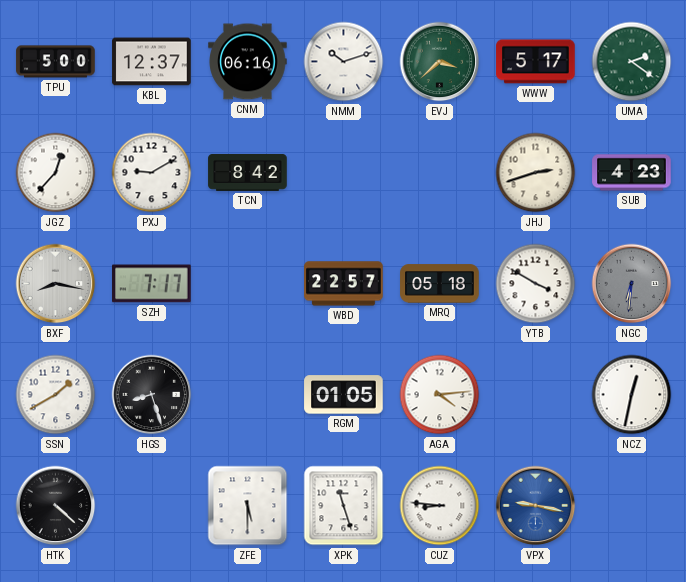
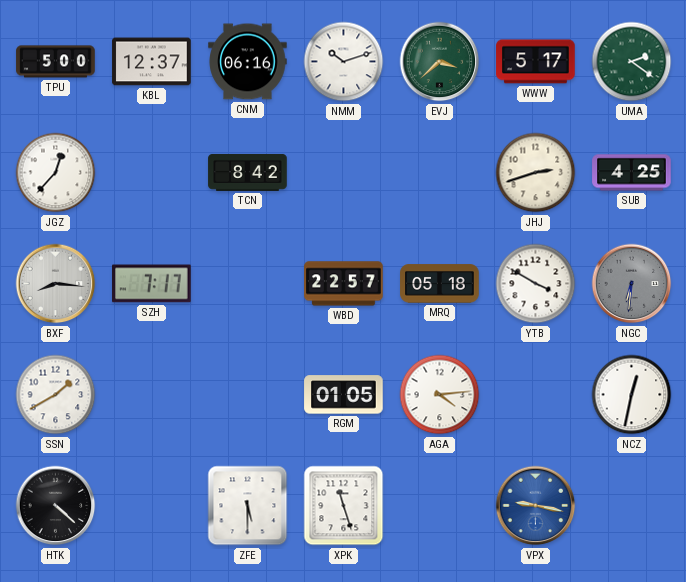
PXJ: 9:10 -> none
SUB: 4:23 -> 4:25
BXF: 8:17 -> 8:16
HGS: 8:27 -> none
CUZ: 8:46 -> none
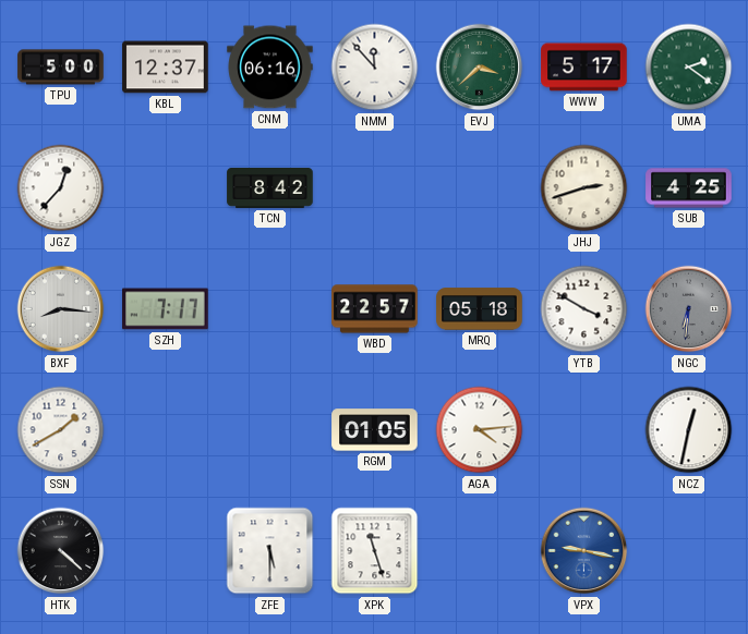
NMM: 10:12 -> 11:53
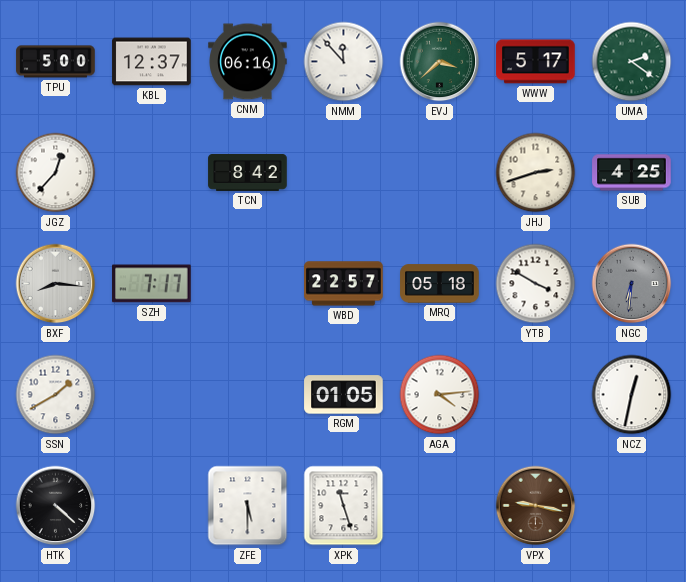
VPX dial: blue -> brown
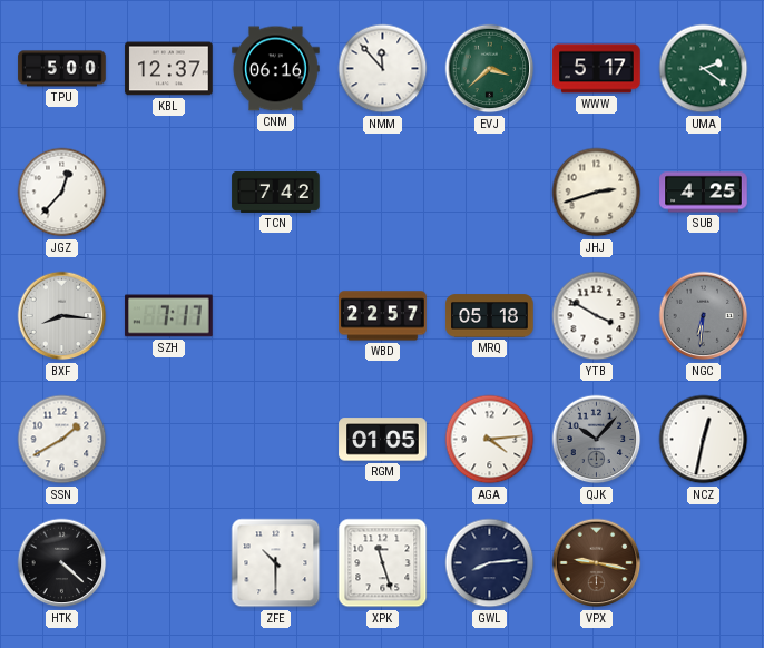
TCN: 8:42 -> 7:42
QJK: none -> 10:07
ZFE: 5:30 -> 10:30
GWL: none -> 8:14
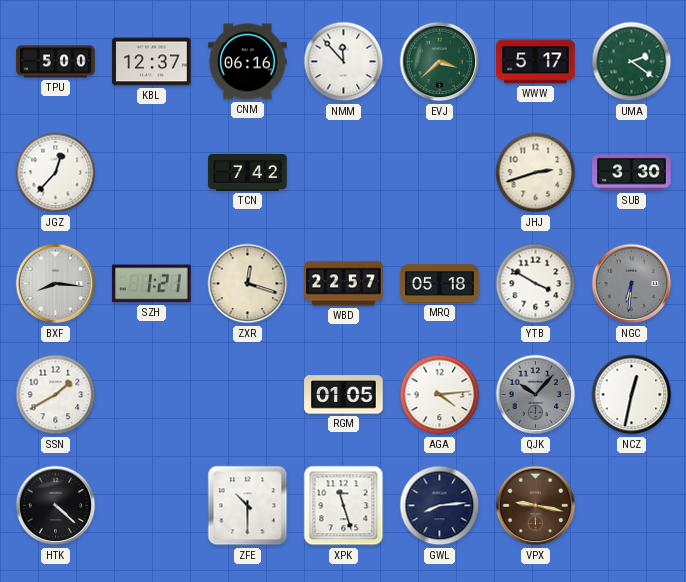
SUB: 4:25 -> 3:30
SZH: 7:17 -> 1:21
ZXR: none -> 12:18
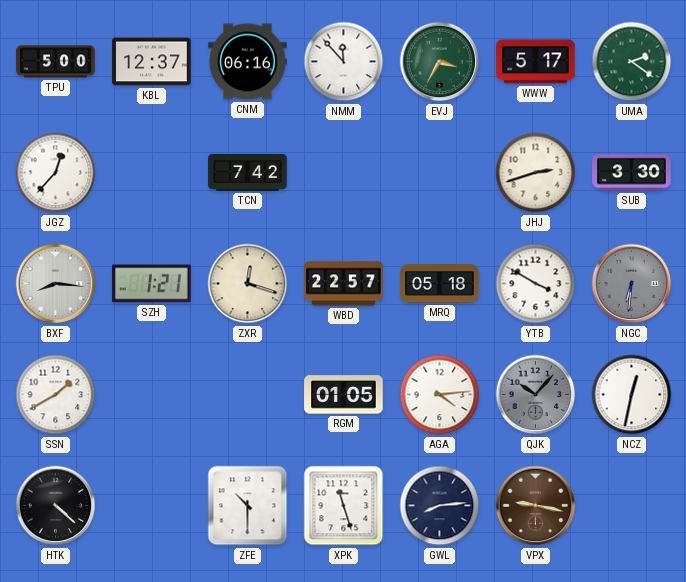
EVJ: 3:38 -> 3:35
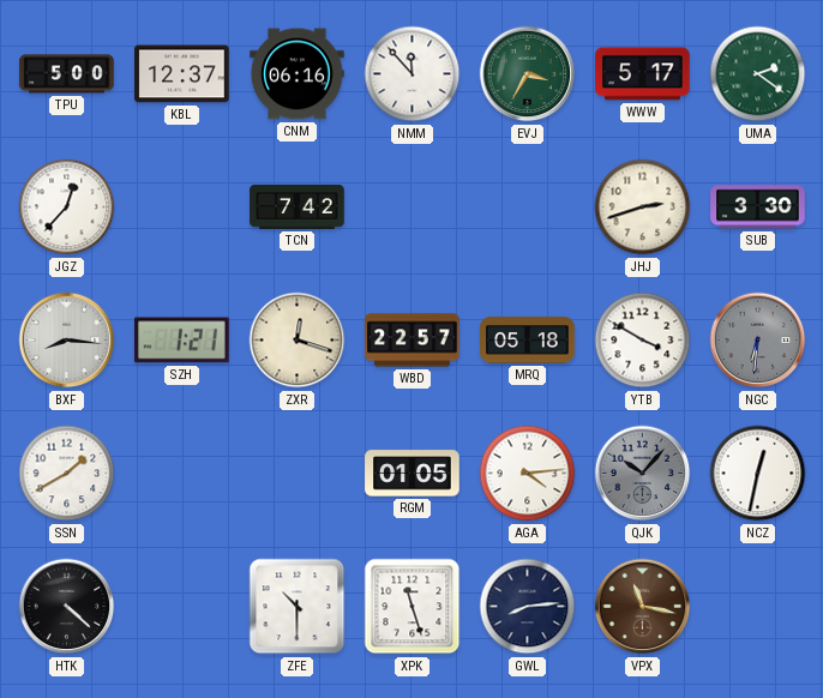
VPX: 9:17 -> 11:17
